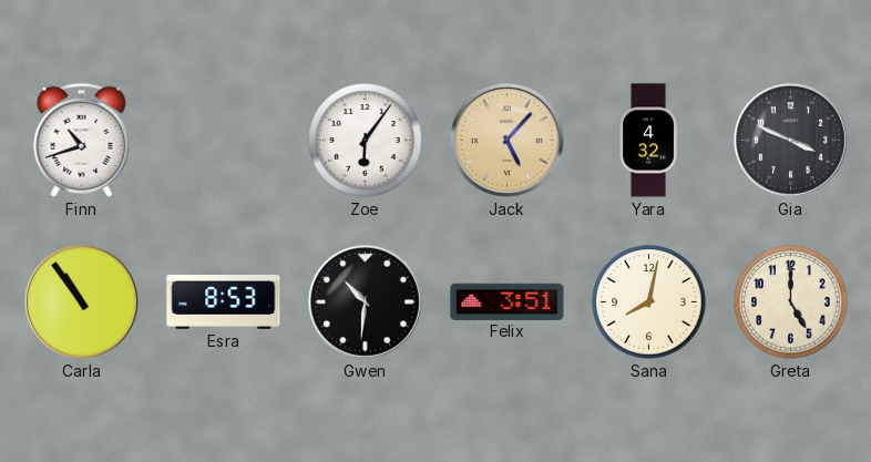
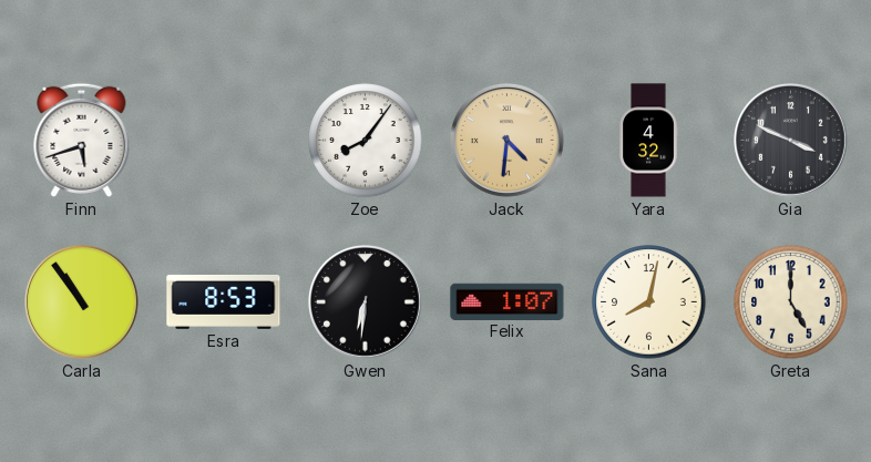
Finn: 10:42 -> 5:42
Zoe: 6:06 -> 8:06
Jack: 5:07 -> 4:31
Gwen: 10:31 -> 6:31
Felix: 3:51 -> 1:07
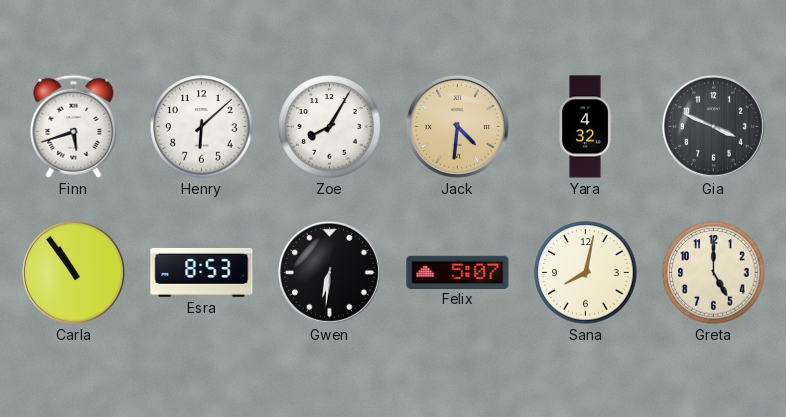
Henry: none -> 6:08
Zoe: 8:06 -> 8:05
Felix: 1:07 -> 5:07
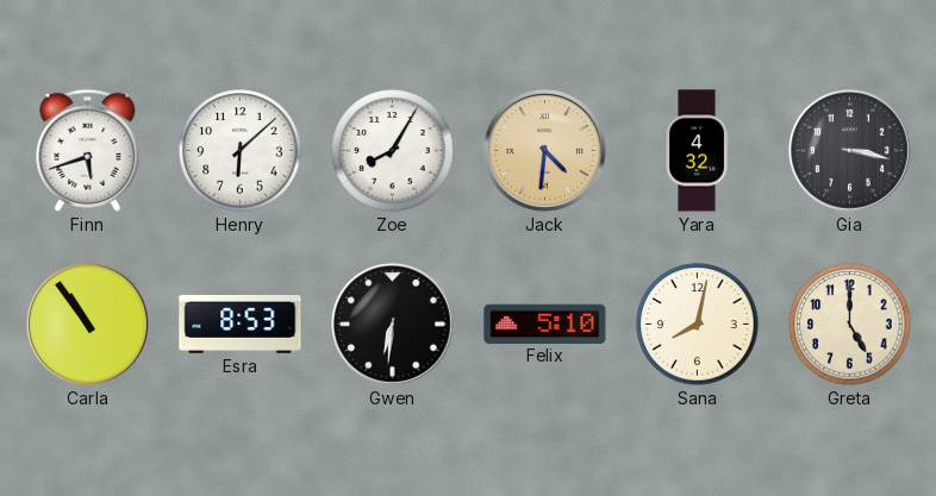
Gia: 3:49 -> 3:17
Felix: 5:07 -> 5:10
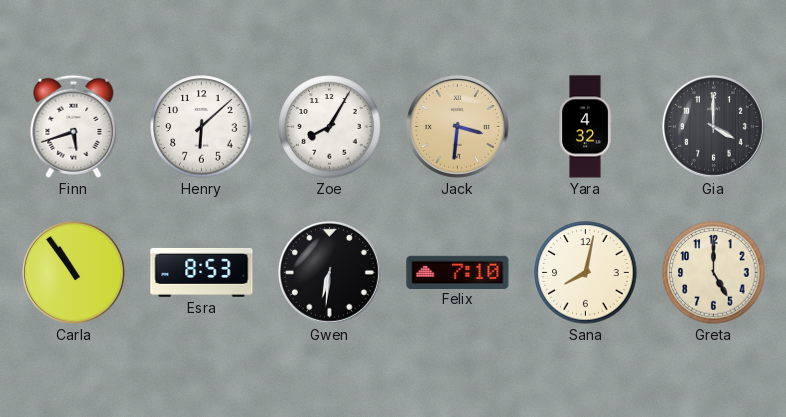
Jack: 4:31 -> 3:31
Gia: 3:17 -> 4:00
Felix: 5:10 -> 7:10
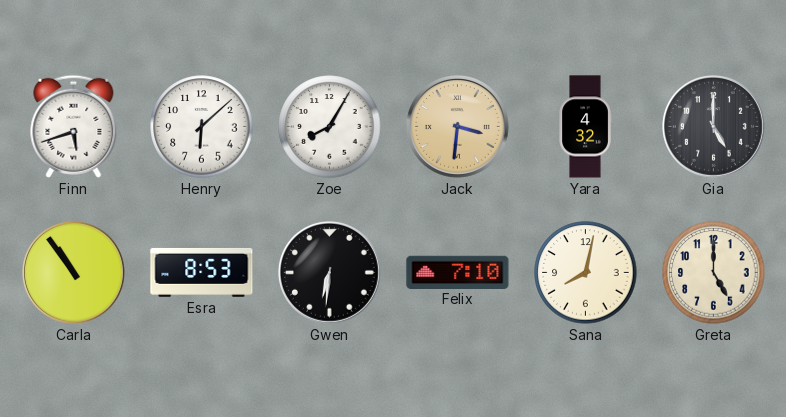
Gia: 4:00 -> 5:00
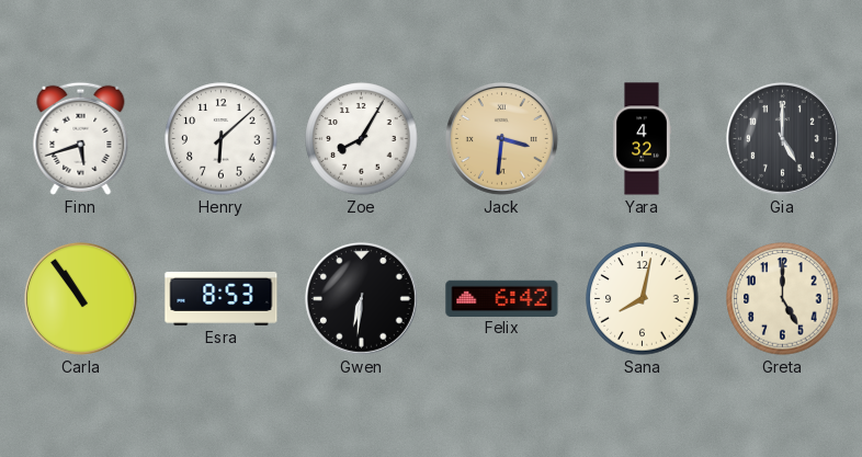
Felix: 7:10 -> 6:42
